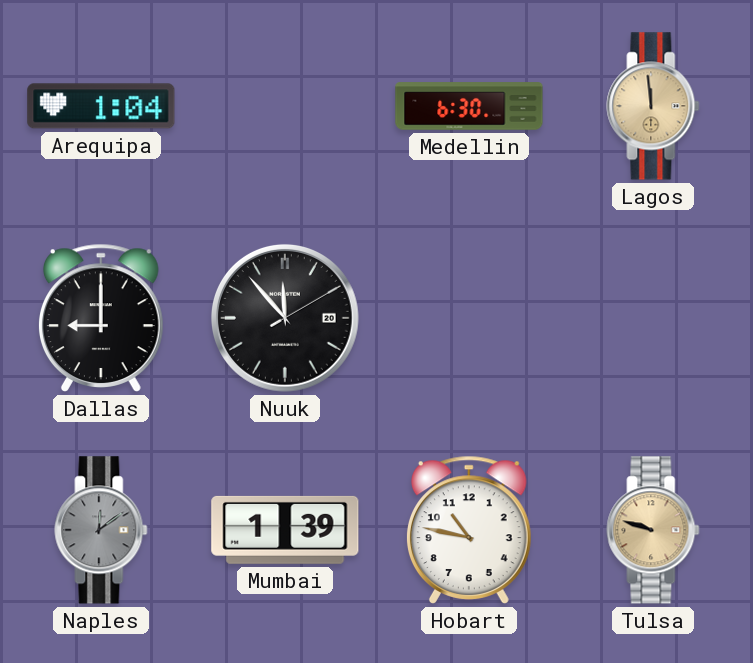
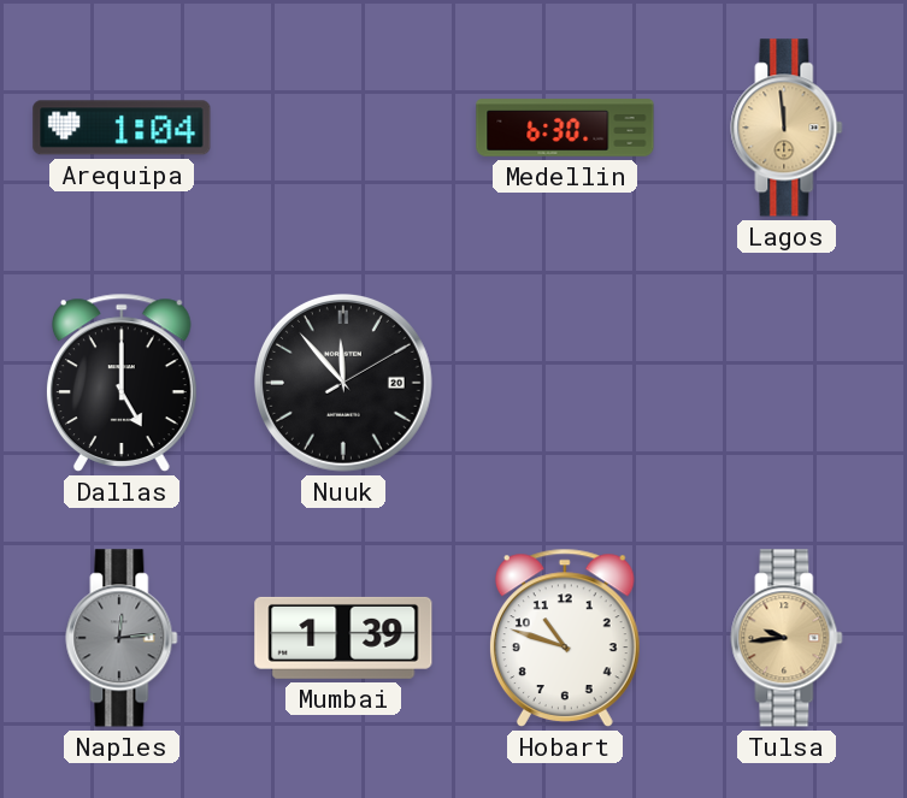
Dallas: 9:00 -> 5:00
Naples: 12:09 -> 12:14
Hobart: 10:47 -> 10:48
Tulsa: 9:48 -> 9:44
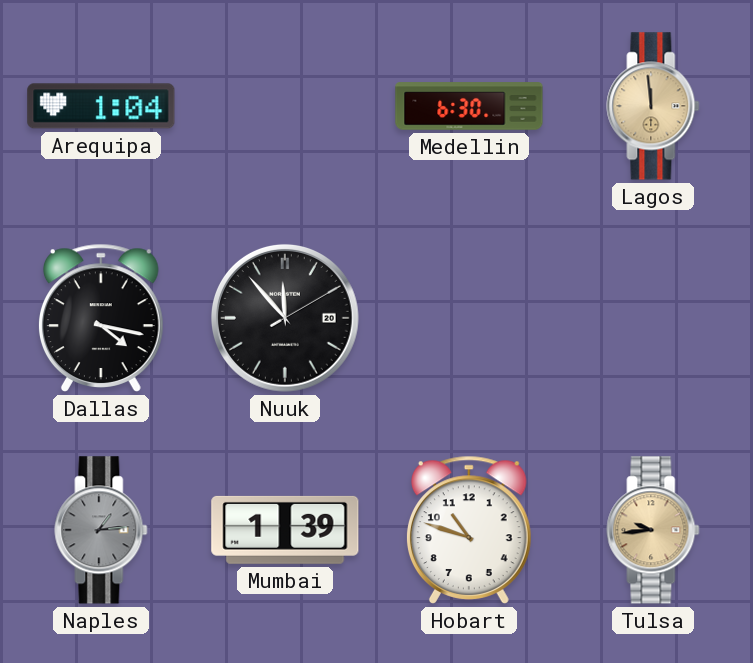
Dallas: 5:00 -> 4:17
Naples: 12:14 -> 1:14
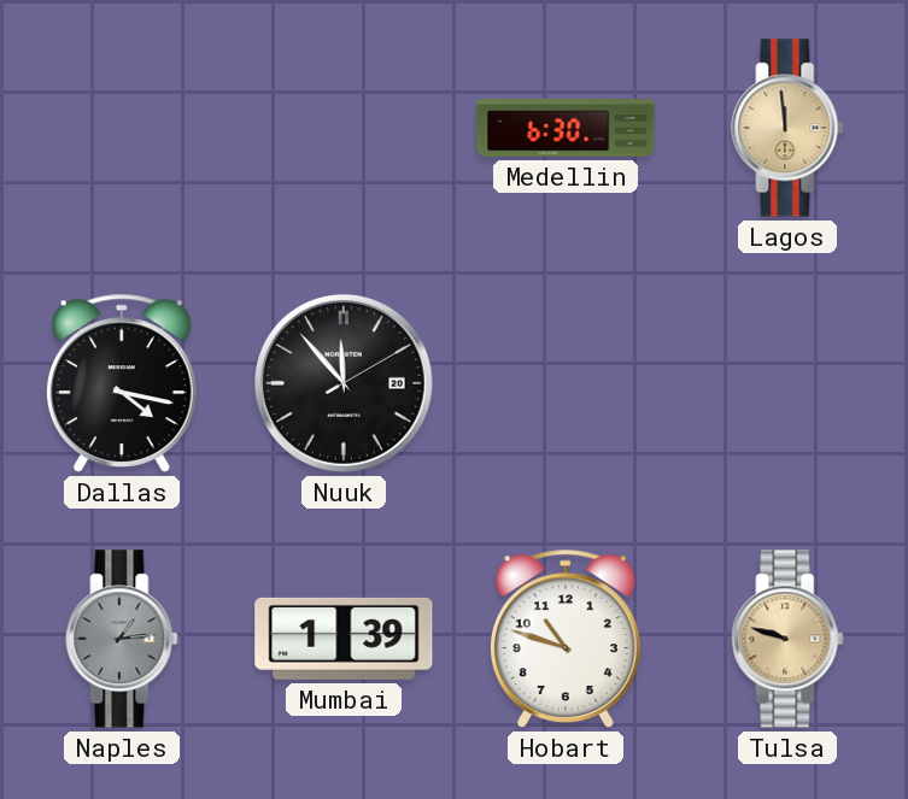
Arequipa: 1:04 -> none
Tulsa: 9:44 -> 9:48
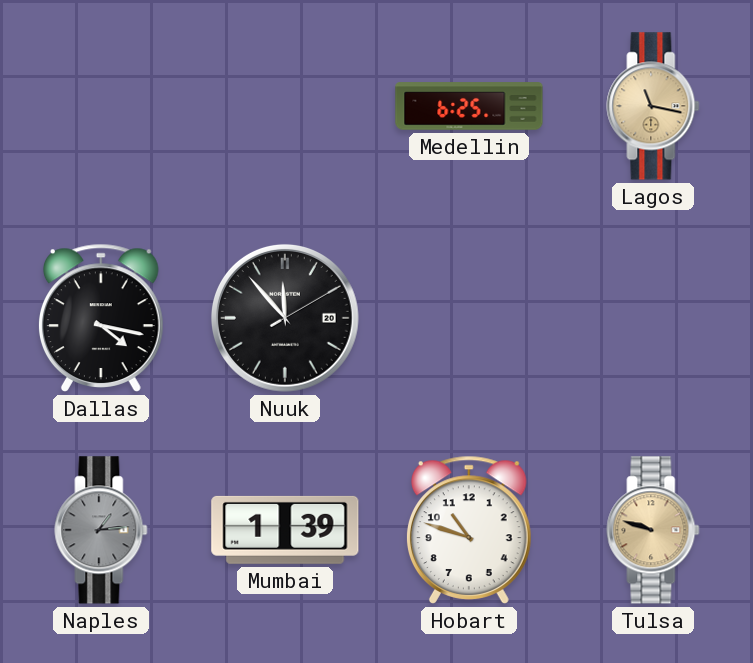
Medellin: 6:30 -> 6:25
Lagos: 11:59 -> 11:17
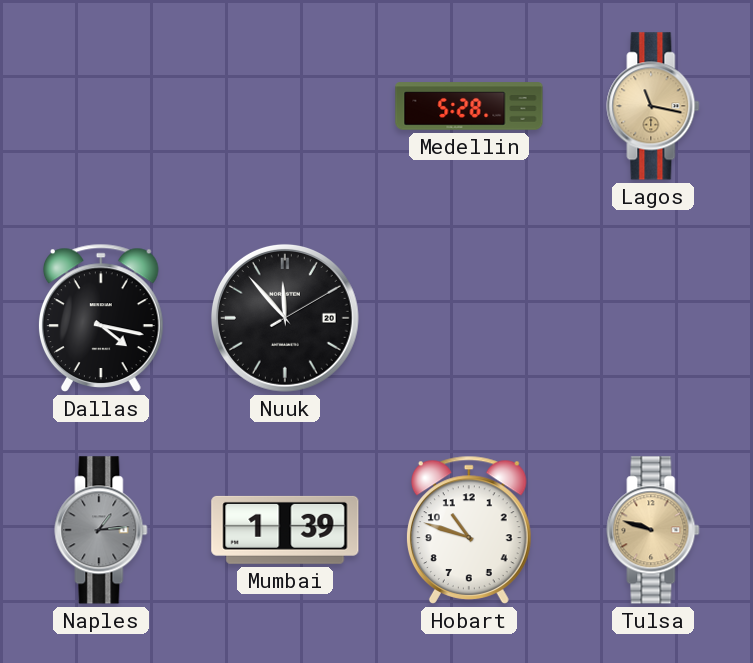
Medellin: 6:25 -> 5:28
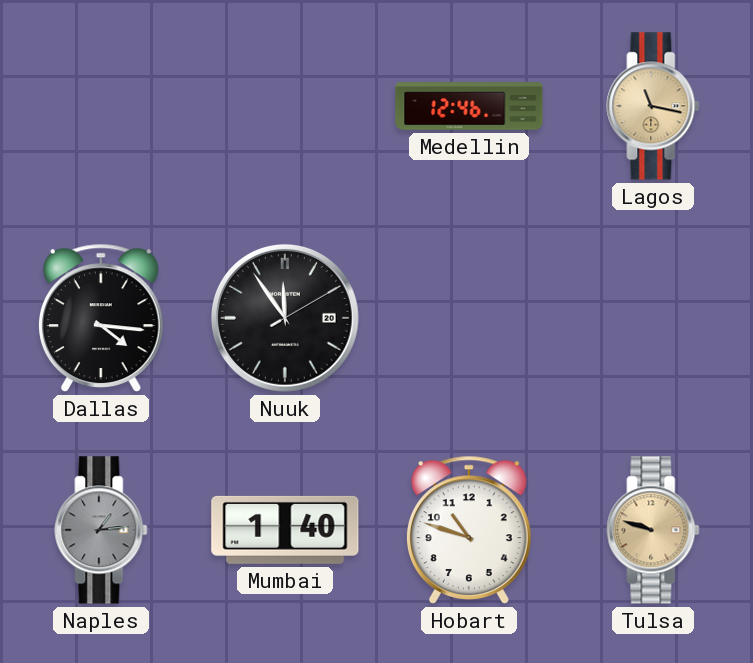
Medellin: 5:28 -> 12:46
Dallas: 4:17 -> 4:16
Nuuk: 11:53 -> 11:54
Mumbai: 1:39 -> 1:40
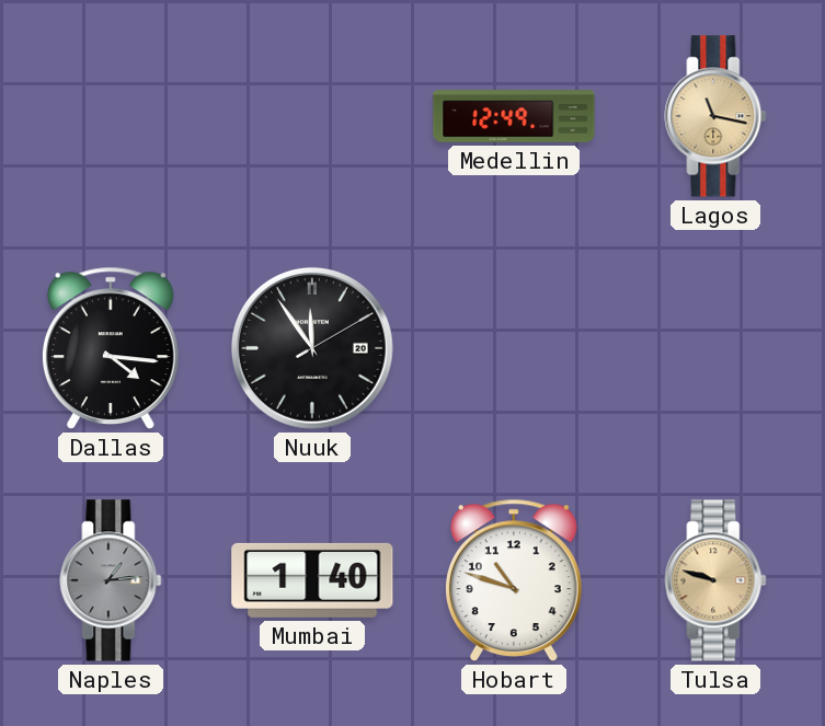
Medellin: 12:46 -> 12:49
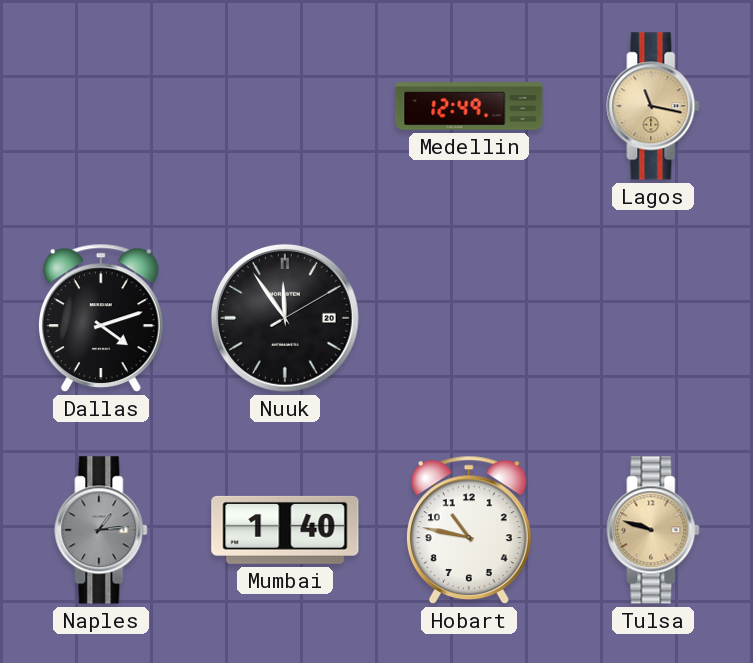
Dallas: 4:16 -> 4:12
Hobart: 10:48 -> 10:47
